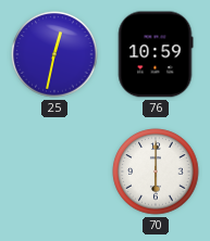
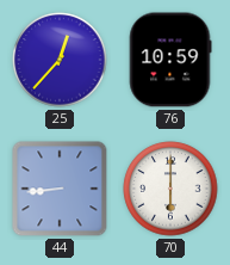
25: 12:32 -> 12:37
44: none -> 8:44
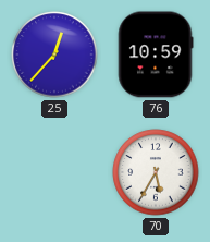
44: 8:44 -> none
70: 6:00 -> 5:35
